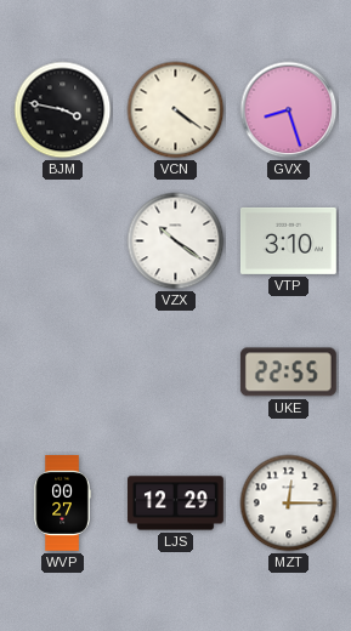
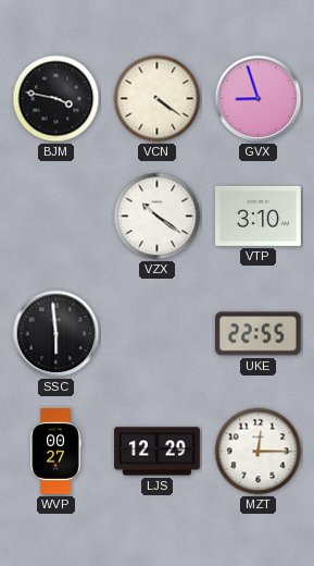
GVX: 8:27 -> 8:57
SSC: none -> 5:59
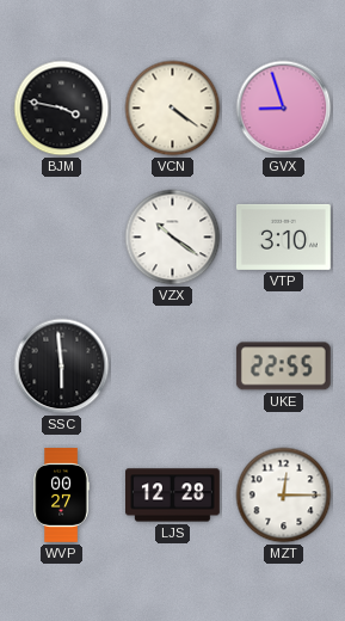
LJS: 12:29 -> 12:28
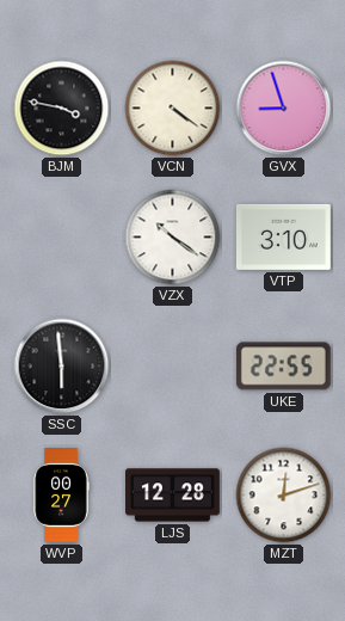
MZT: 12:15 -> 12:12
